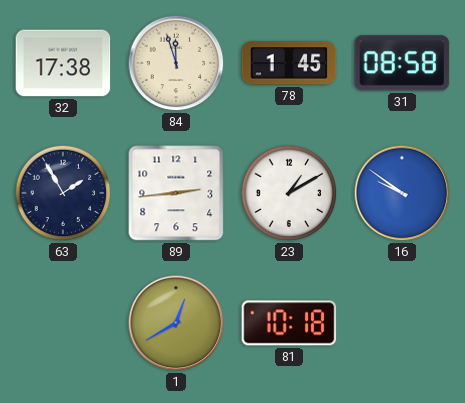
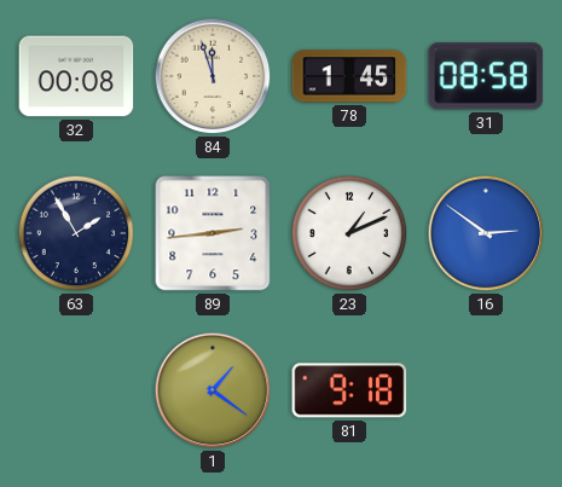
32: 17:38 -> 00:08
23: 1:10 -> 1:11
16: 9:51 -> 2:51
1: 12:40 -> 1:21
81: 10:18 -> 9:18
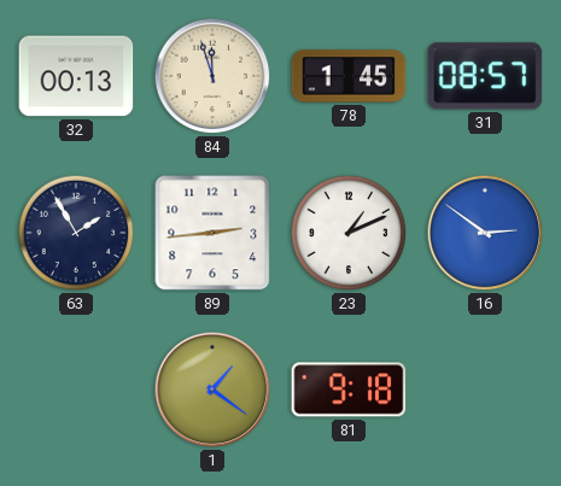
32: 00:08 -> 00:13
31: 08:58 -> 08:57
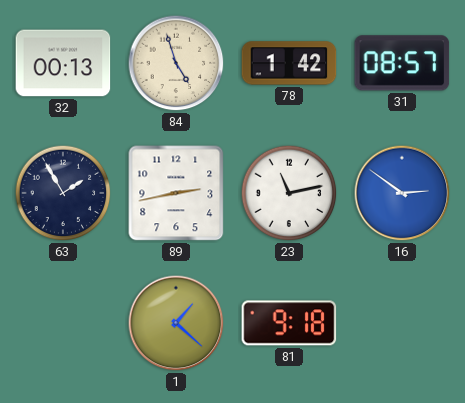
84: 11:57 -> 4:57
78: 1:45 -> 1:42
89: 2:44 -> 2:43
23: 1:11 -> 11:13
1: 1:21 -> 1:22
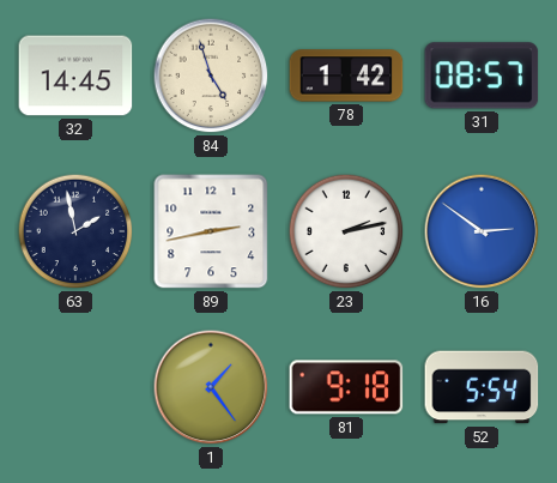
32: 00:13 -> 14:45
63: 1:55 -> 1:58
23: 11:13 -> 2:13
1: 1:22 -> 1:24
52: none -> 5:54
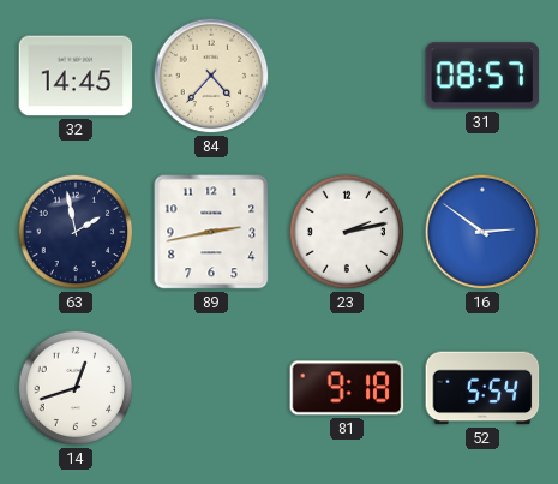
84: 4:57 -> 4:37
78: 1:42 -> none
14: none -> 12:42
1: 1:24 -> none
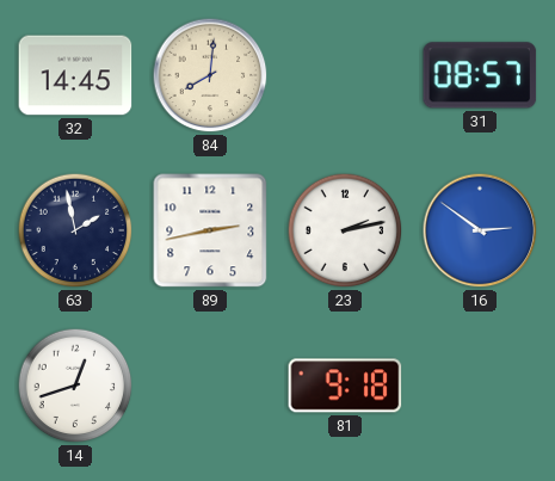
84: 4:37 -> 8:01
52: 5:54 -> none
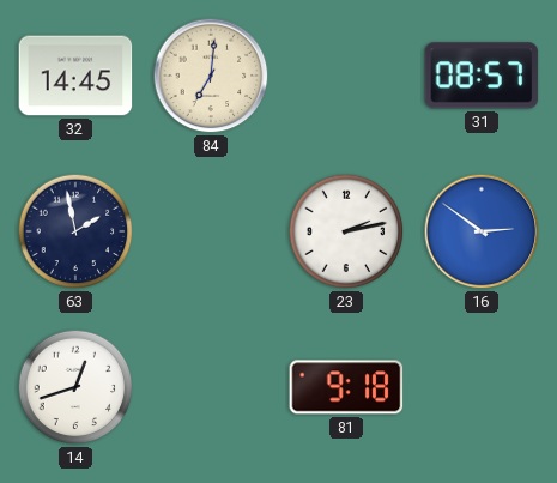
84: 8:01 -> 7:01
89: 2:43 -> none
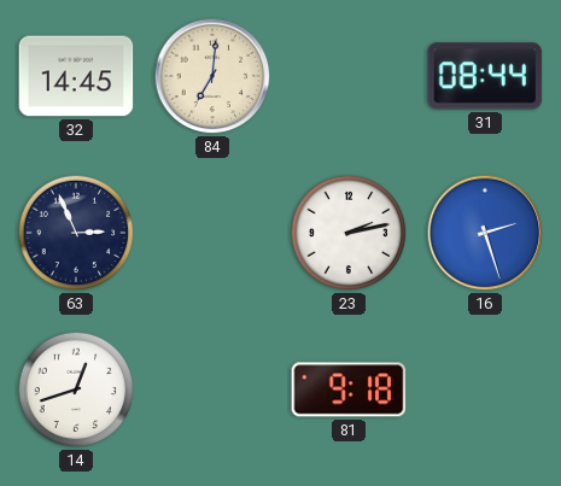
31: 08:57 -> 08:44
63: 1:58 -> 2:56
16: 2:51 -> 2:27
